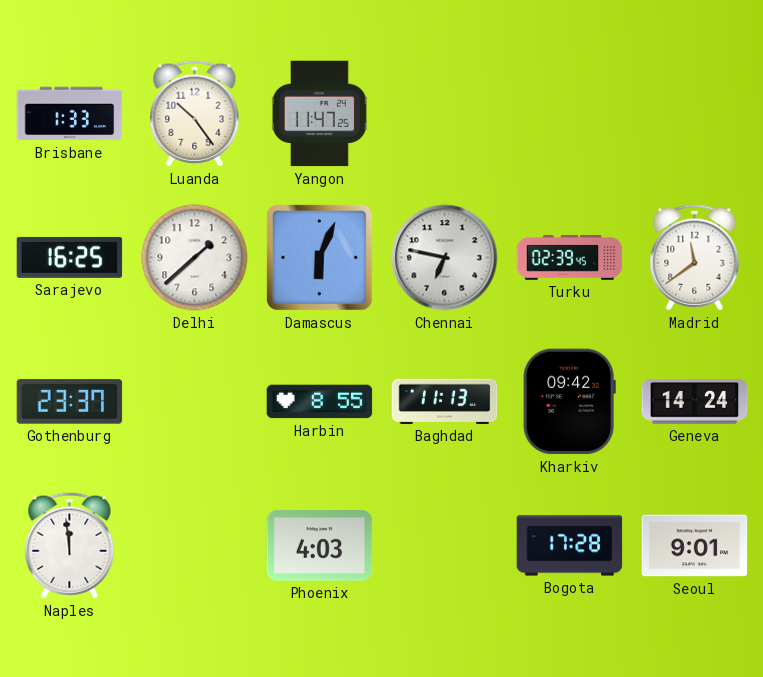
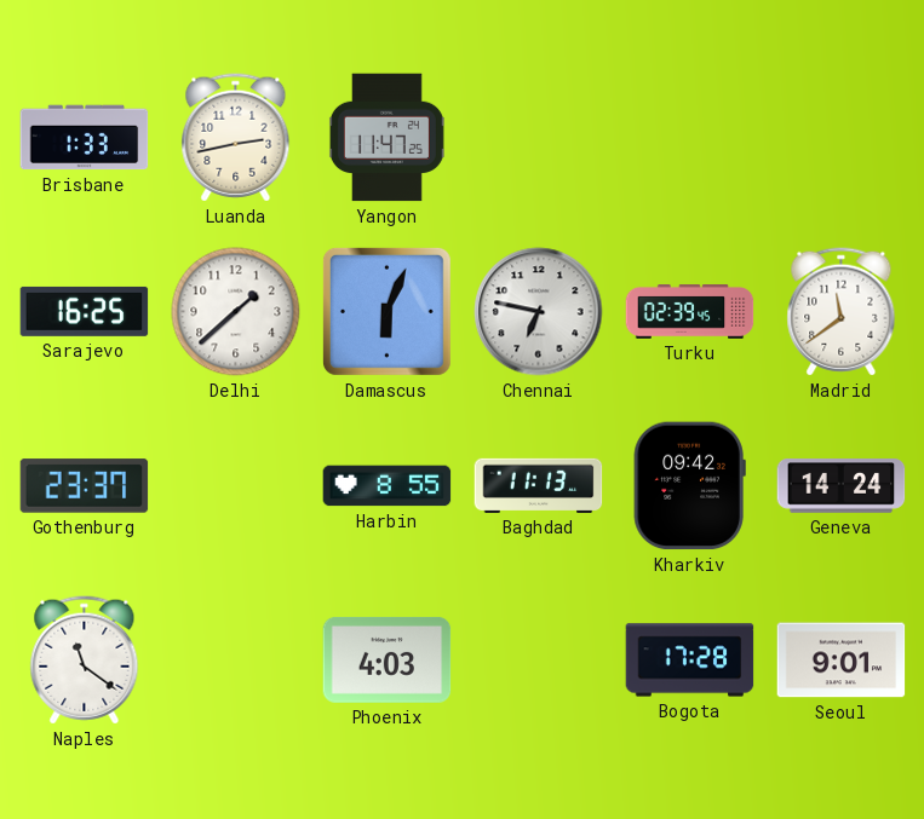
Luanda: 10:24 -> 2:43
Naples: 11:59 -> 11:21
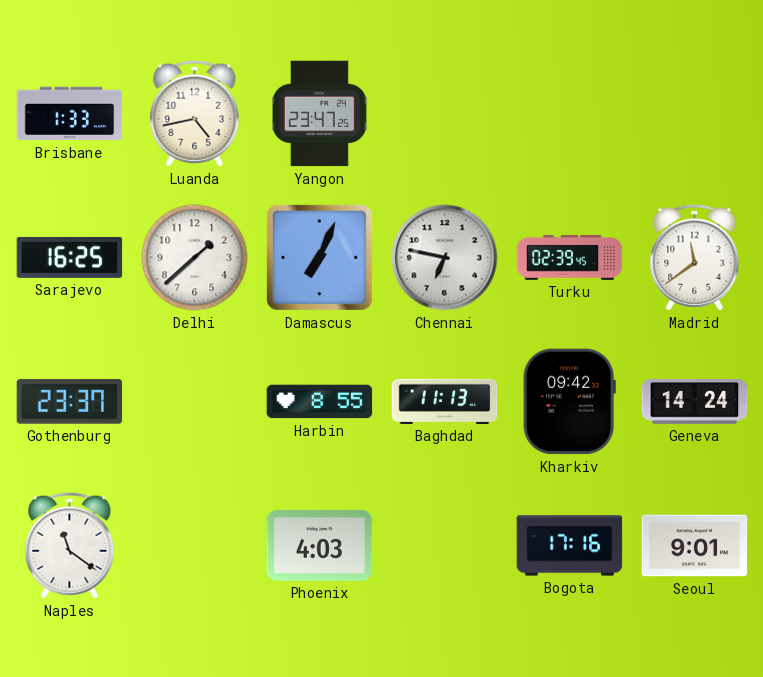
Luanda: 2:43 -> 4:43
Yangon: 11:47 -> 23:47
Damascus: 6:04 -> 7:04
Bogota: 17:28 -> 17:16
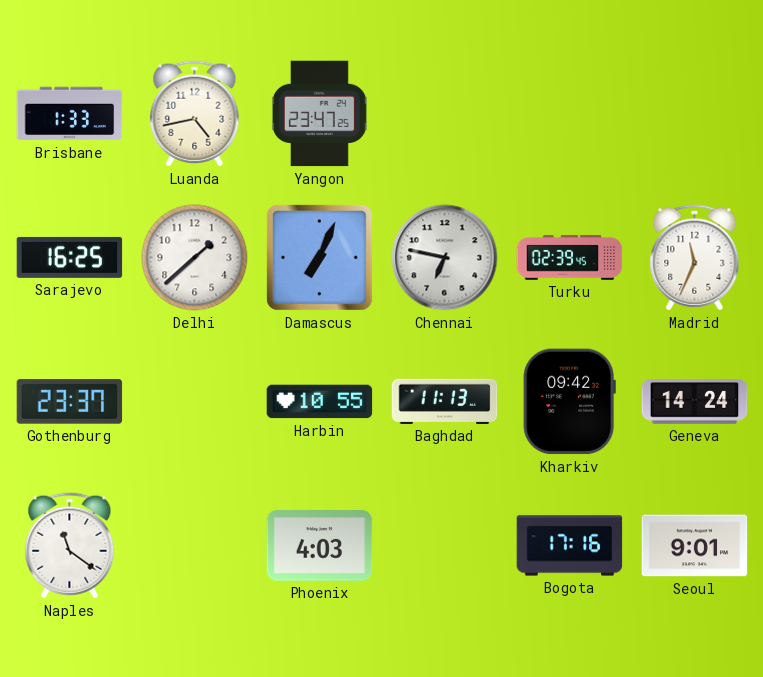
Madrid: 11:39 -> 11:34
Harbin: 8:55 -> 10:55
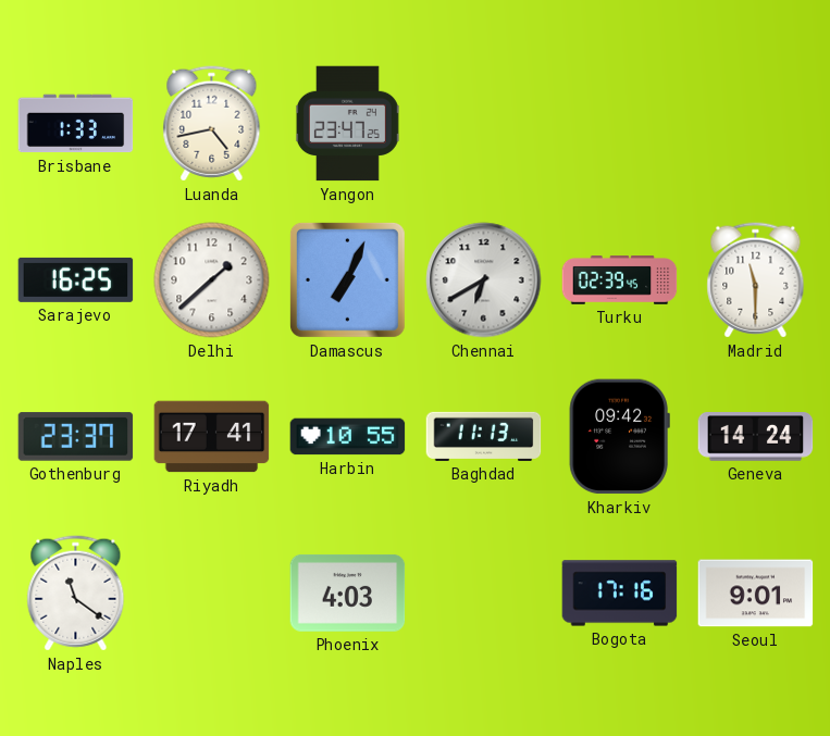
Chennai: 6:47 -> 6:40
Madrid: 11:34 -> 11:30
Riyadh: none -> 17:41
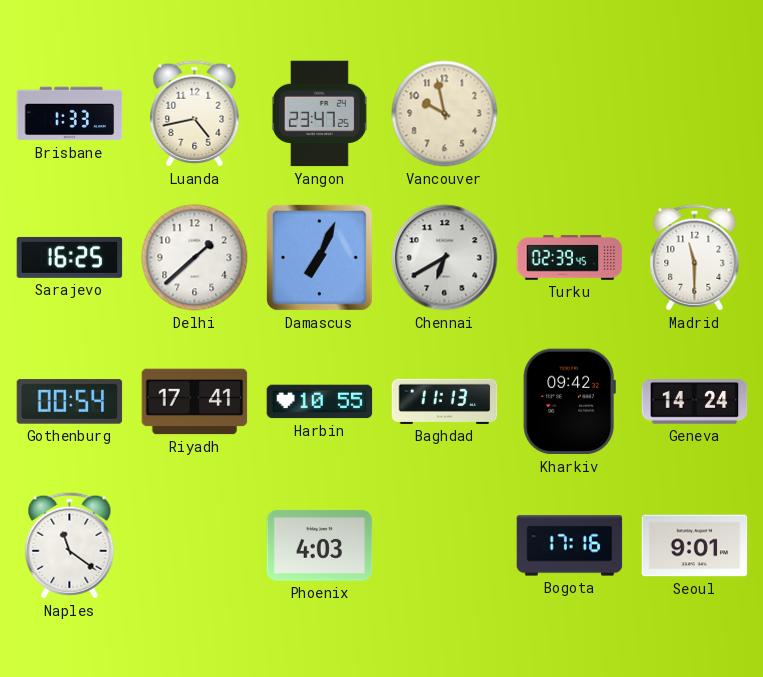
Vancouver: none -> 9:58
Gothenburg: 23:37 -> 00:54
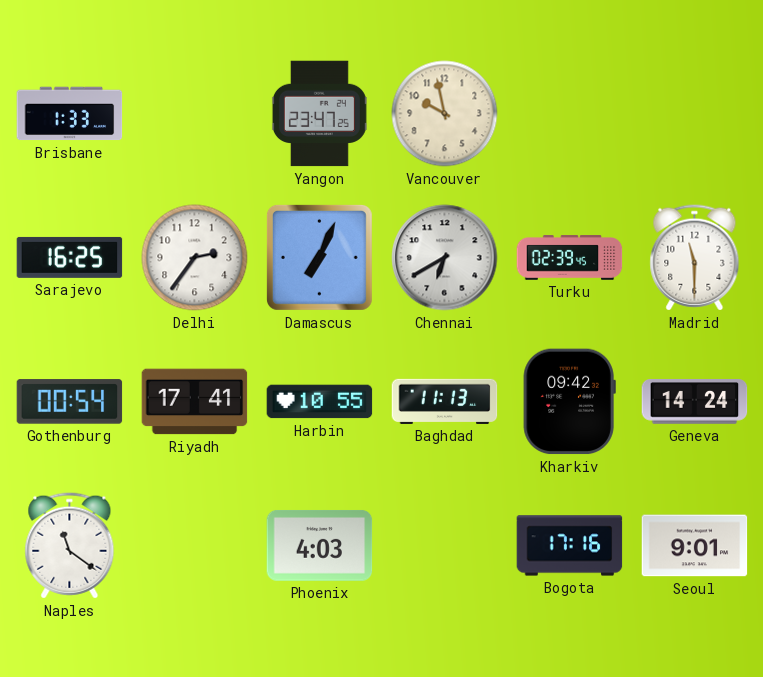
Luanda: 4:43 -> none
Delhi: 1:38 -> 2:36
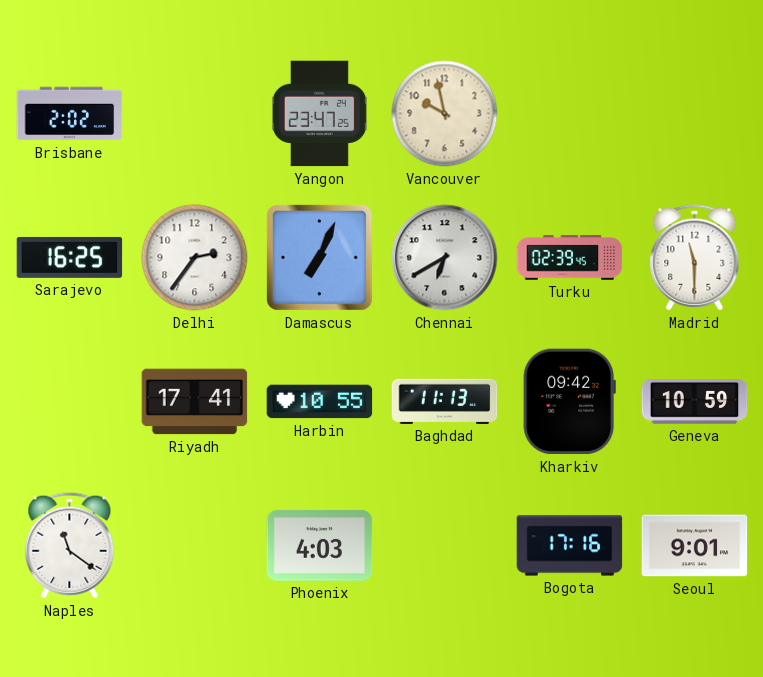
Brisbane: 1:33 -> 2:02
Gothenburg: 00:54 -> none
Geneva: 14:24 -> 10:59
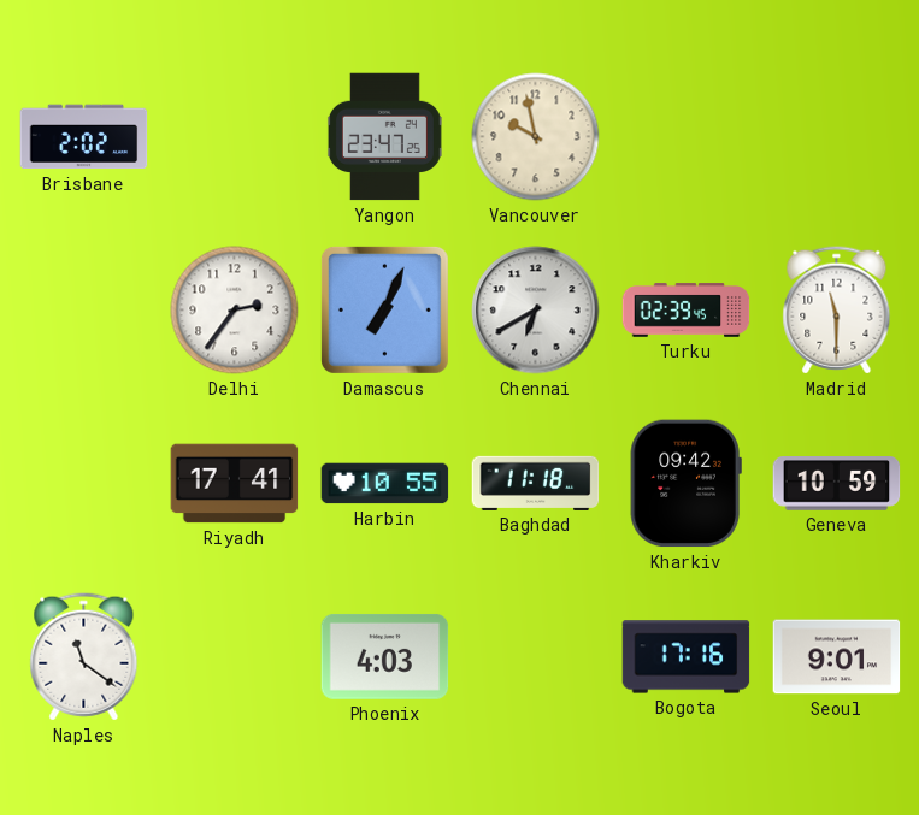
Sarajevo: 16:25 -> none
Baghdad: 11:13 -> 11:18
